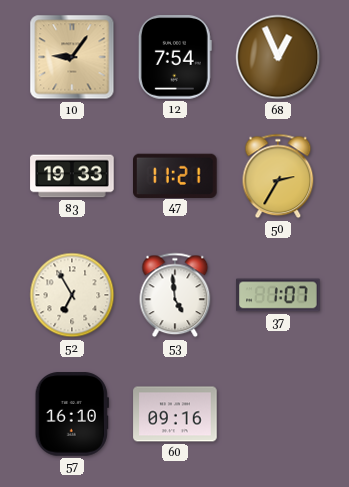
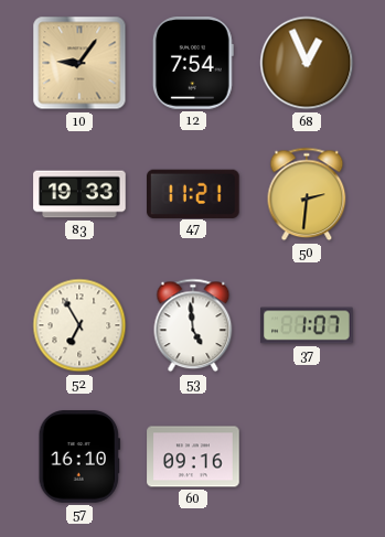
50: 2:35 -> 2:31
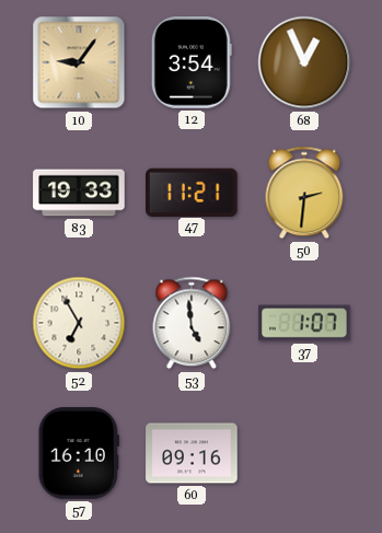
12: 7:54 -> 3:54
